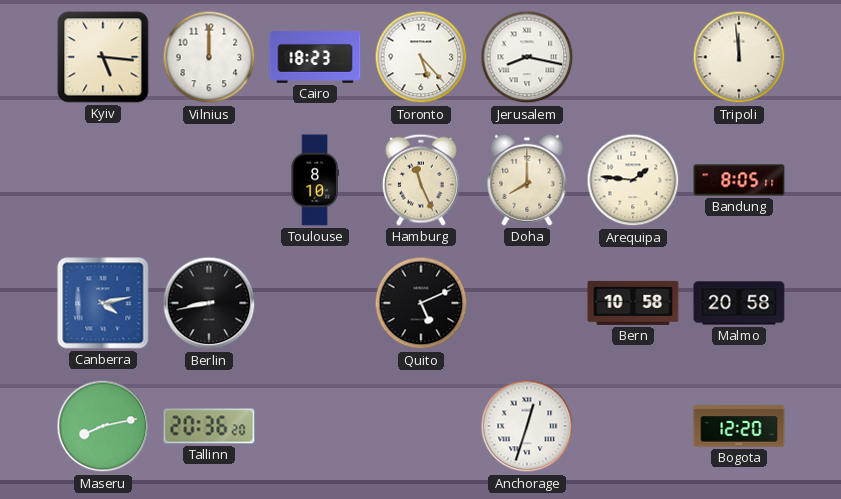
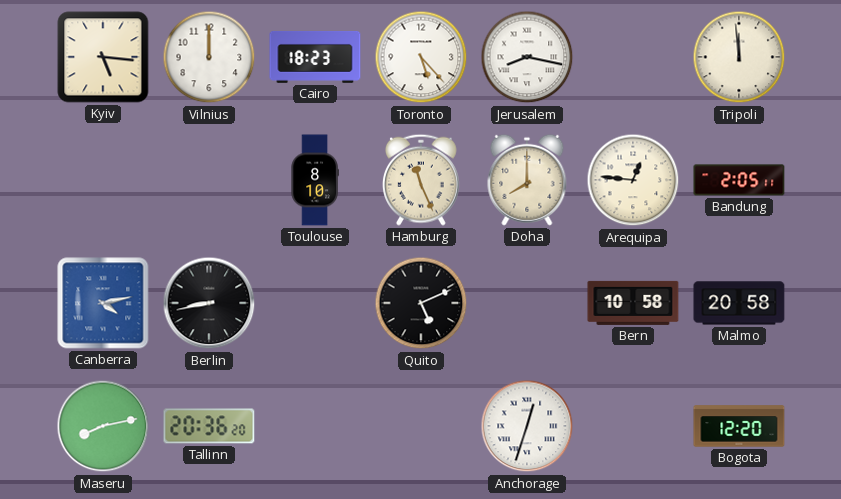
Arequipa: 1:46 -> 12:46
Bandung: 8:05 -> 2:05
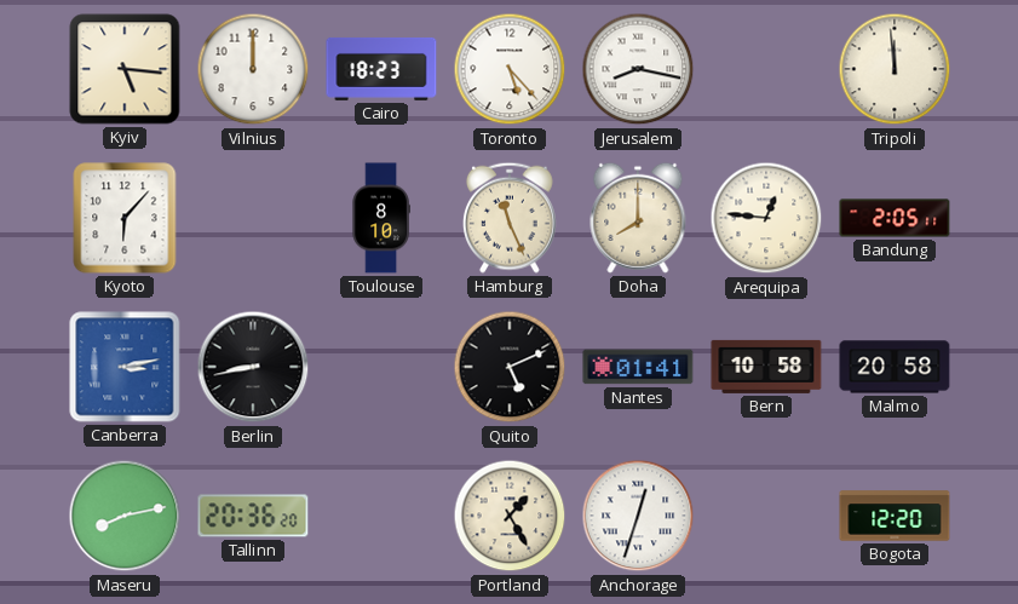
Kyoto: none -> 6:07
Canberra: 4:13 -> 3:13
Nantes: none -> 01:41
Portland: none -> 1:25
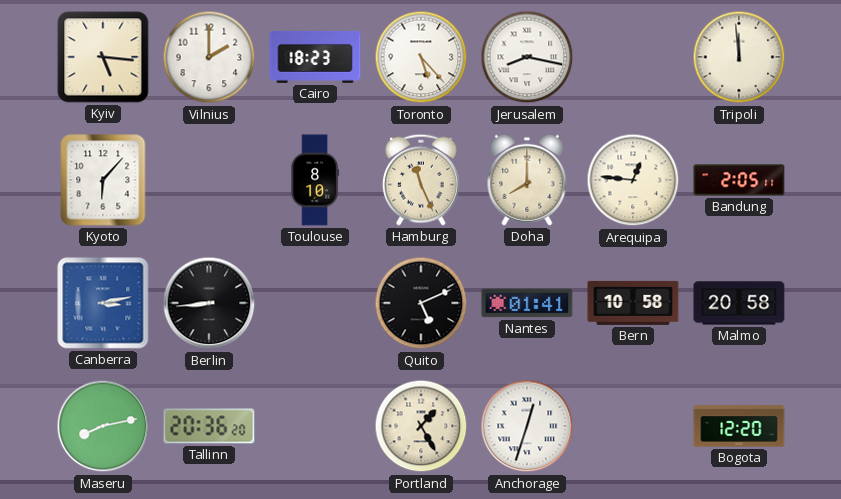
Vilnius: 12:00 -> 2:00
Berlin: 8:43 -> 8:44
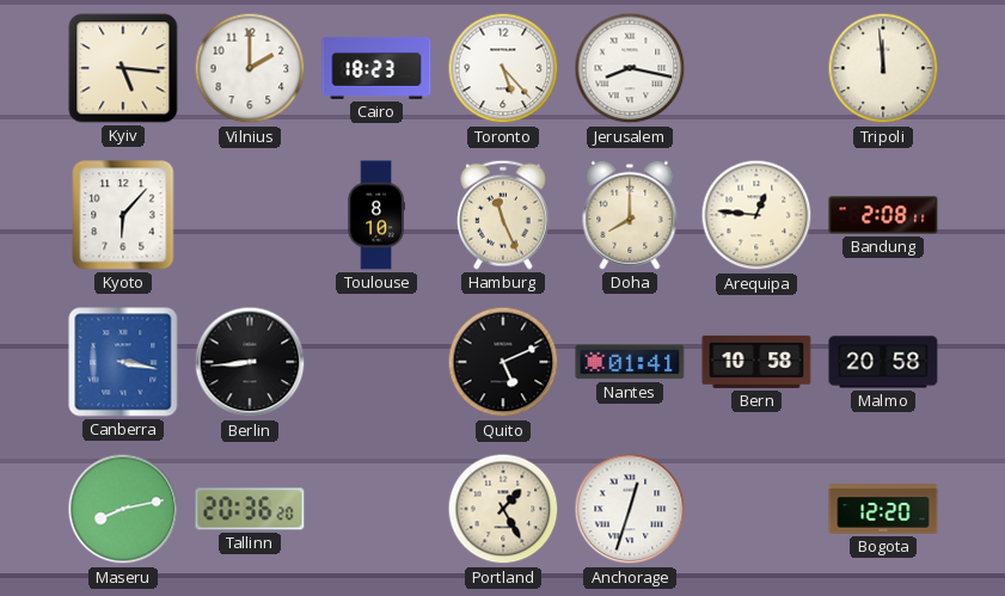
Bandung: 2:05 -> 2:08
Canberra: 3:13 -> 3:17
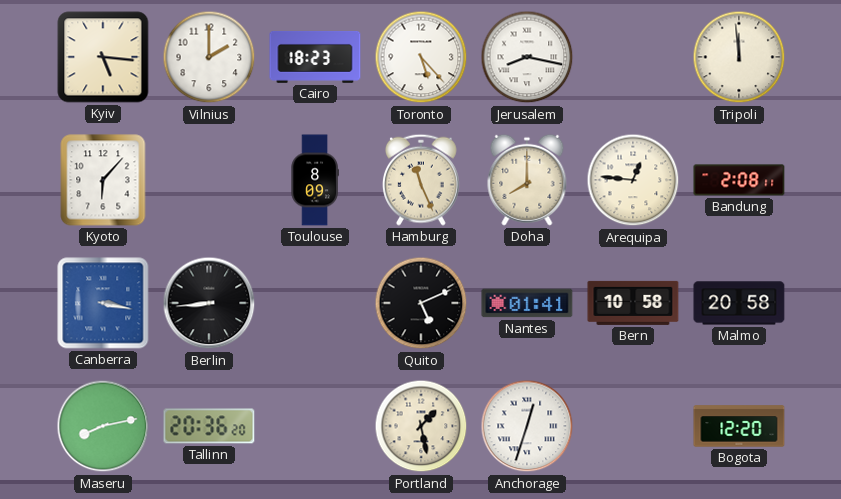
Toulouse: 8:10 -> 8:09
Portland: 1:25 -> 1:28
